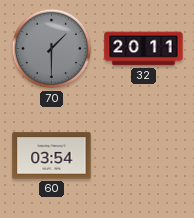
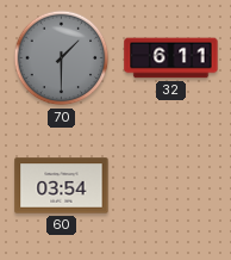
32: 20:11 -> 6:11
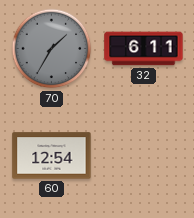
70: 1:30 -> 1:35
60: 03:54 -> 12:54
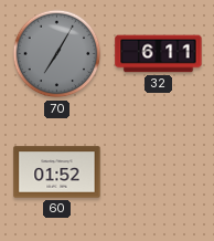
70: 1:35 -> 7:05
60: 12:54 -> 01:52
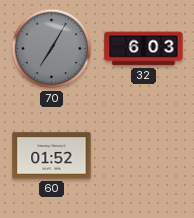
32: 6:11 -> 6:03
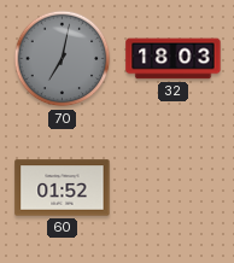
70: 7:05 -> 7:02
32: 6:03 -> 18:03
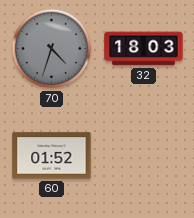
70: 7:02 -> 4:33
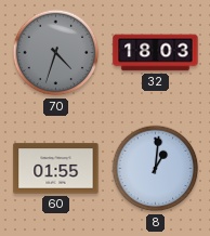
60: 01:52 -> 01:55
8: none -> 1:01
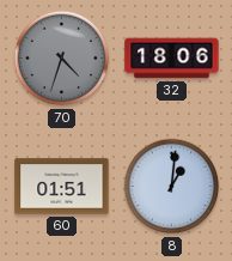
32: 18:03 -> 18:06
60: 01:55 -> 01:51
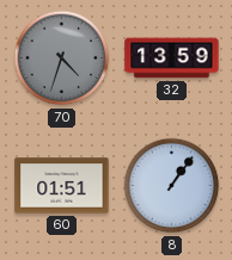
32: 18:06 -> 13:59
8: 1:01 -> 1:06
